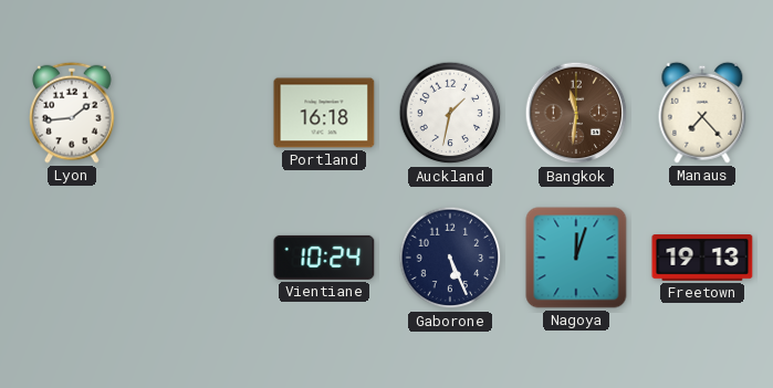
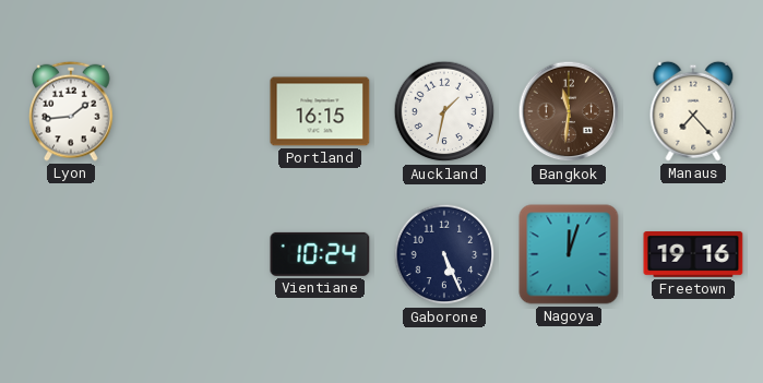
Portland: 16:18 -> 16:15
Freetown: 19:13 -> 19:16
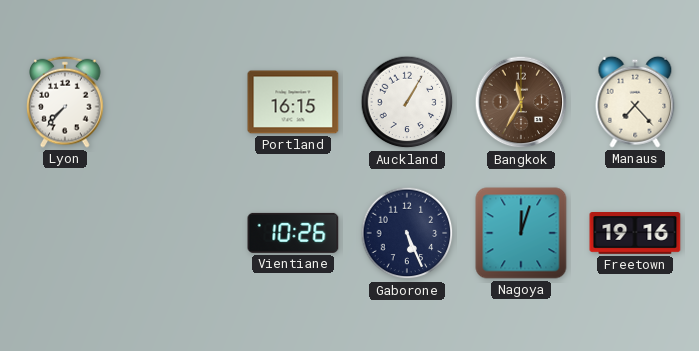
Lyon: 1:44 -> 7:37
Auckland: 1:32 -> 1:05
Bangkok: 11:31 -> 11:35
Vientiane: 10:24 -> 10:26
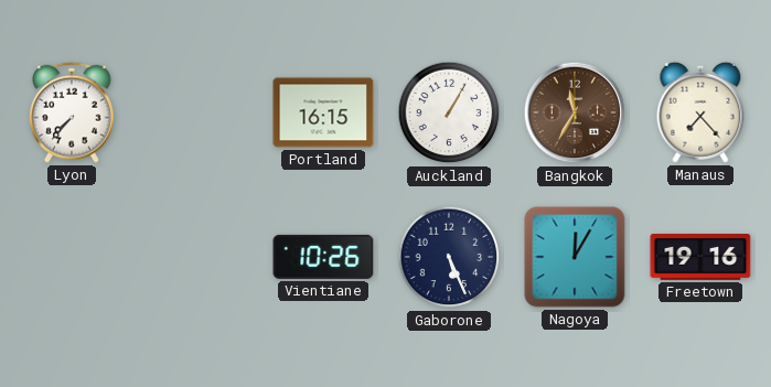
Nagoya: 12:03 -> 12:05
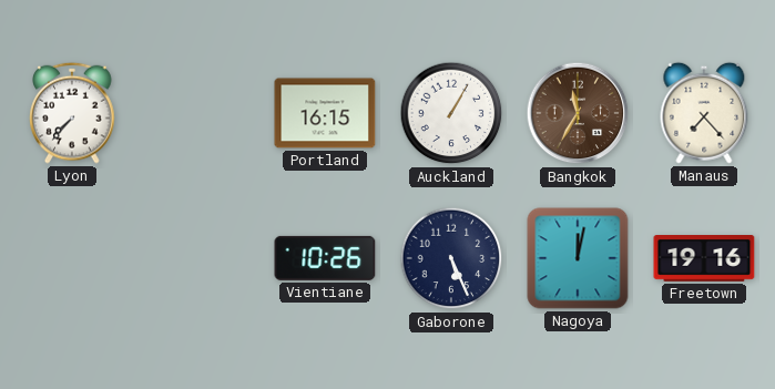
Nagoya: 12:05 -> 12:02
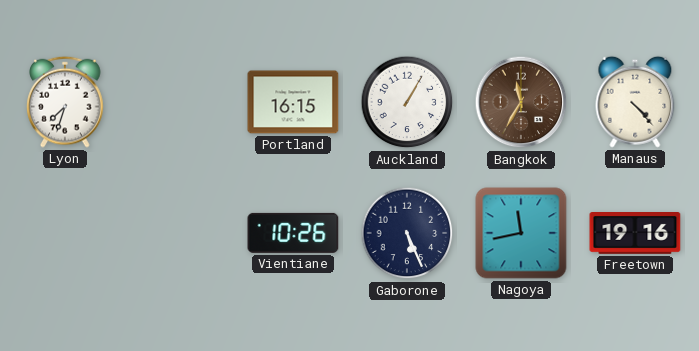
Lyon: 7:37 -> 7:33
Manaus: 7:23 -> 4:23
Nagoya: 12:02 -> 11:43
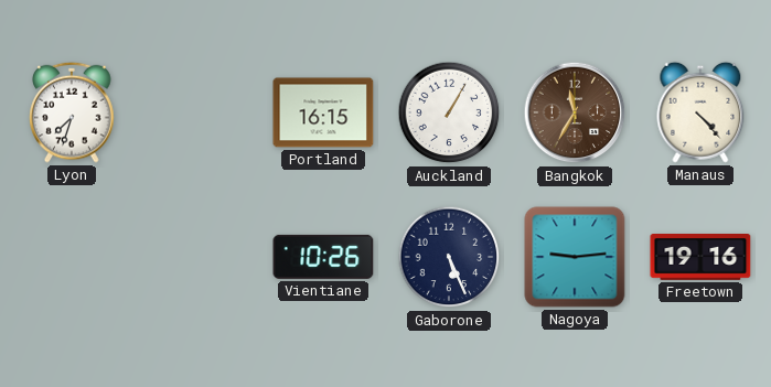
Nagoya: 11:43 -> 9:14
